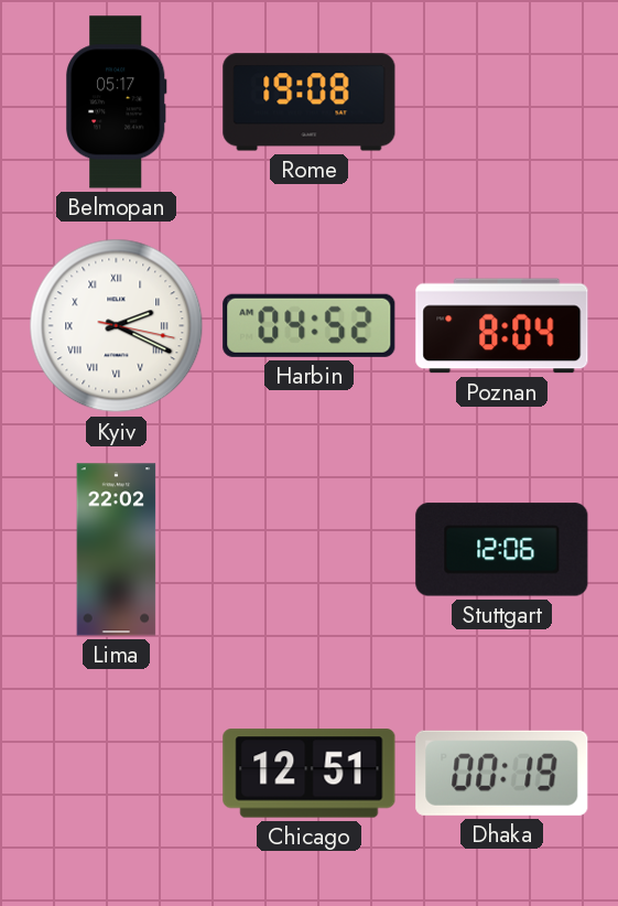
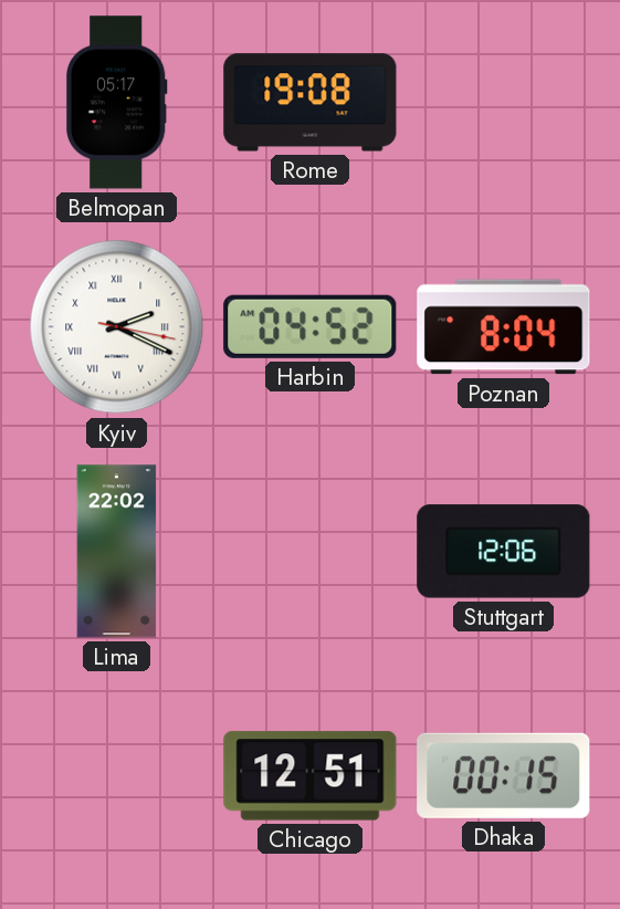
Dhaka: 00:19 -> 00:15
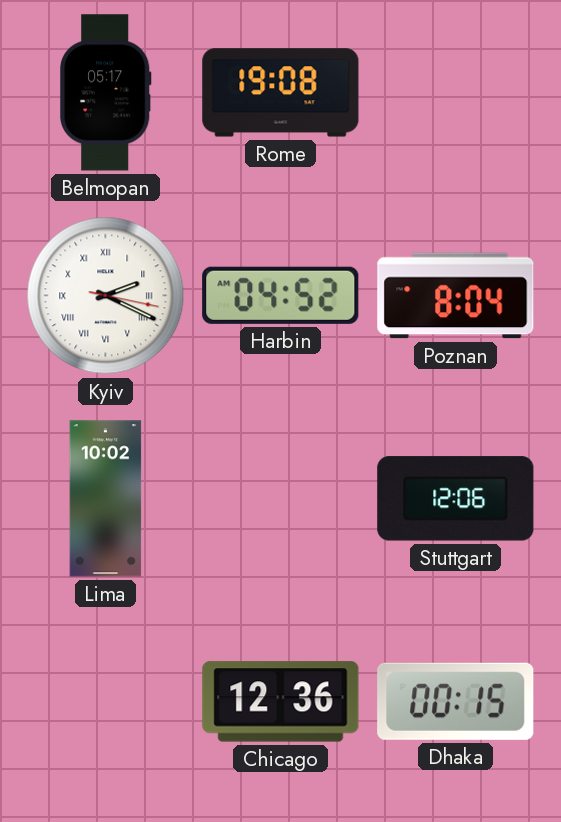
Lima: 22:02 -> 10:02
Chicago: 12:51 -> 12:36
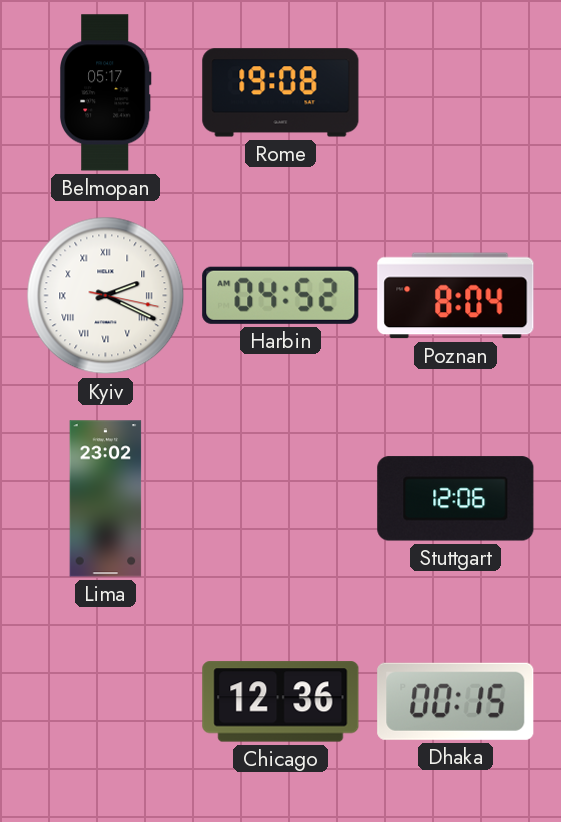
Lima: 10:02 -> 23:02
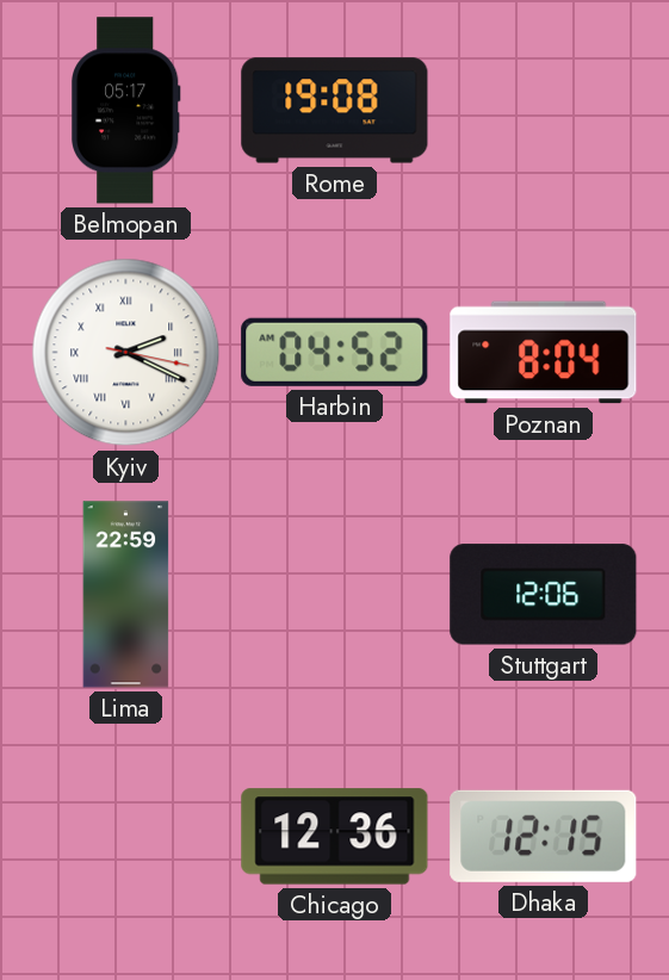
Lima: 23:02 -> 22:59
Dhaka: 00:15 -> 12:15
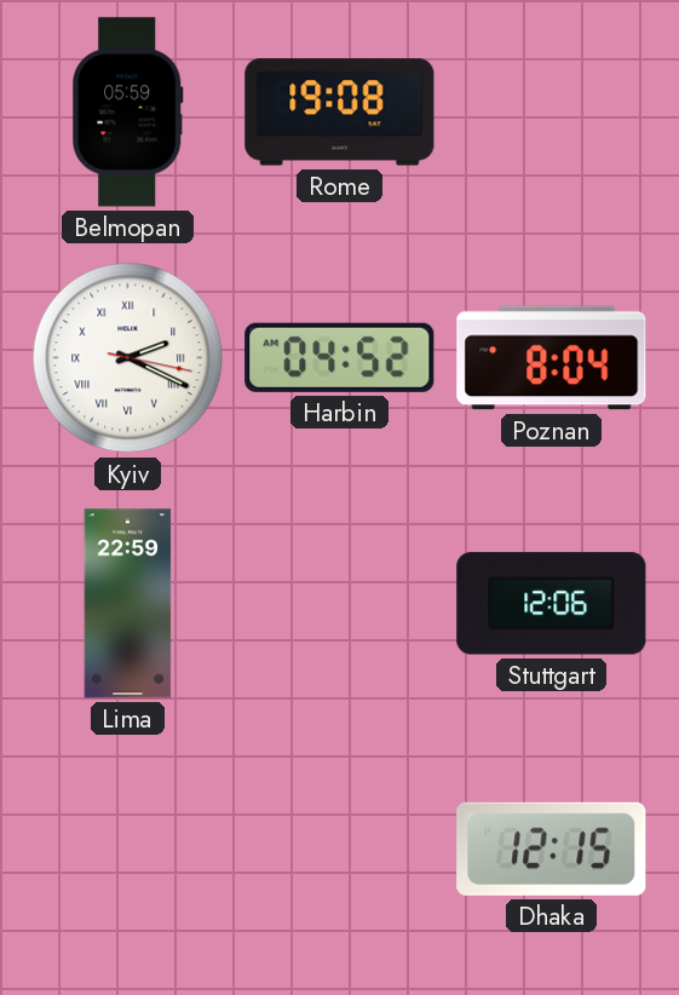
Belmopan: 05:17 -> 05:59
Chicago: 12:36 -> none
